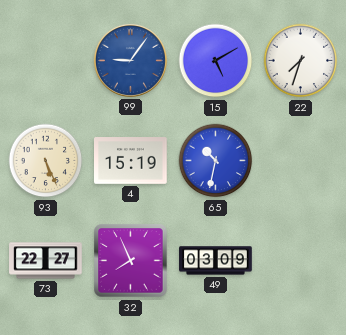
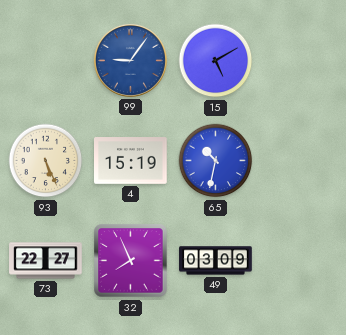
22: 7:33 -> none
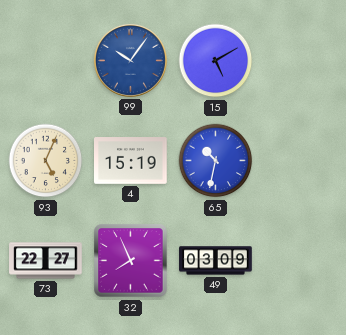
99: 9:06 -> 10:06
93: 5:26 -> 5:04
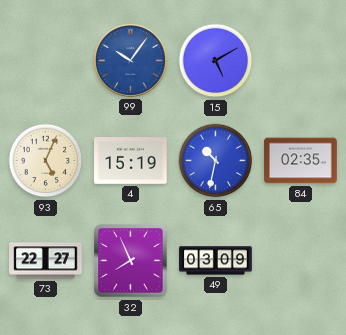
84: none -> 02:35
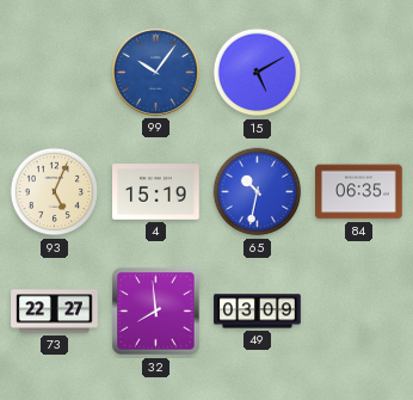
84: 02:35 -> 06:35
32: 7:56 -> 7:59
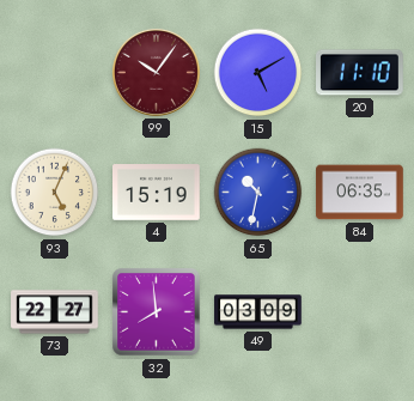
99 dial: blue -> burgundy
20: none -> 11:10
